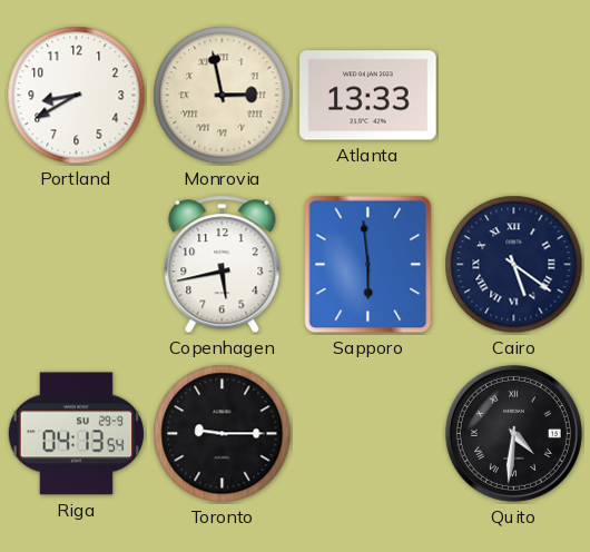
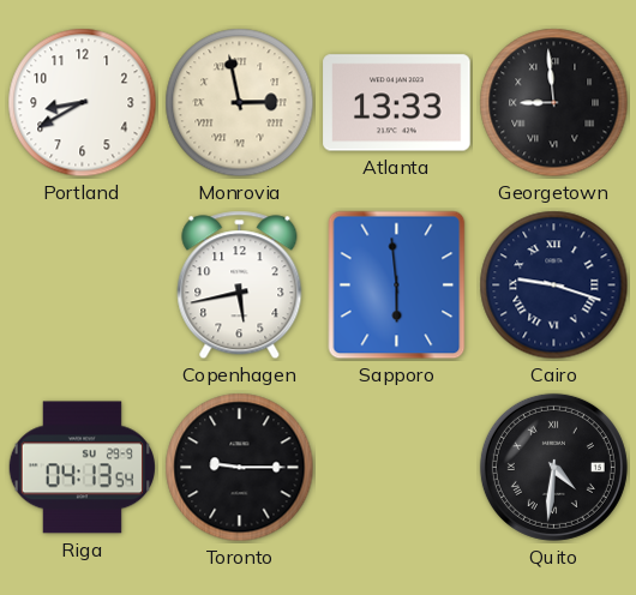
Georgetown: none -> 8:59
Cairo: 5:21 -> 9:18
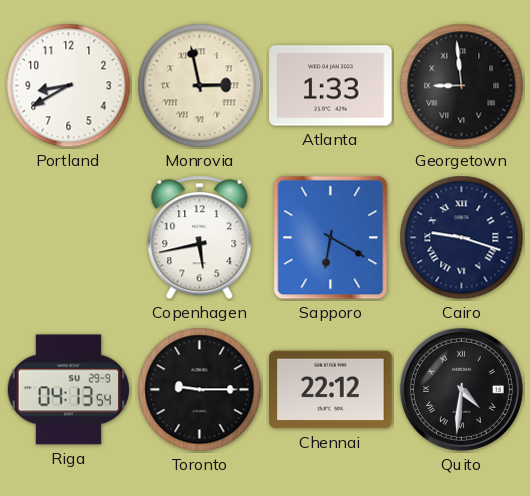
Atlanta: 13:33 -> 1:33
Sapporo: 5:59 -> 6:20
Chennai: none -> 22:12
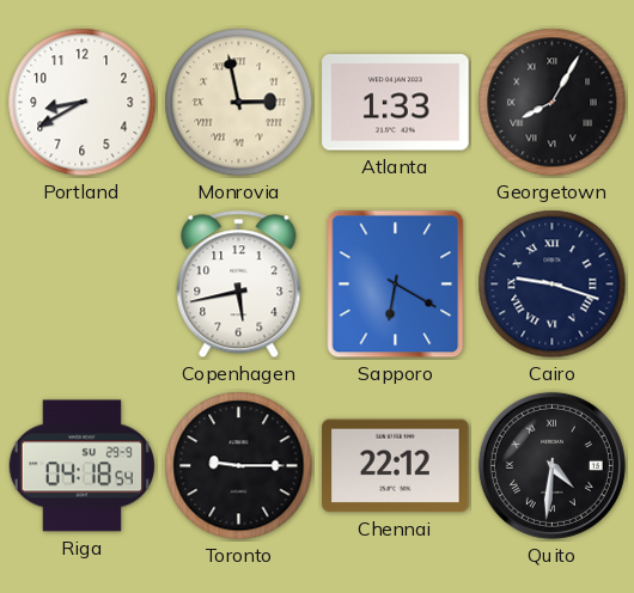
Georgetown: 8:59 -> 8:05
Riga: 04:13 -> 04:18
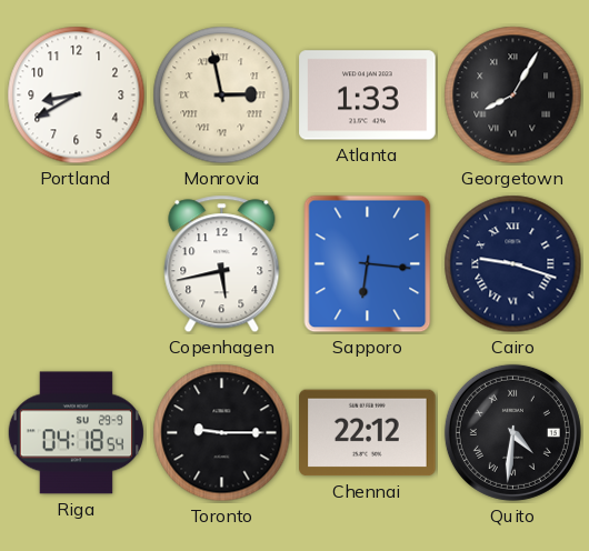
Sapporo: 6:20 -> 6:16
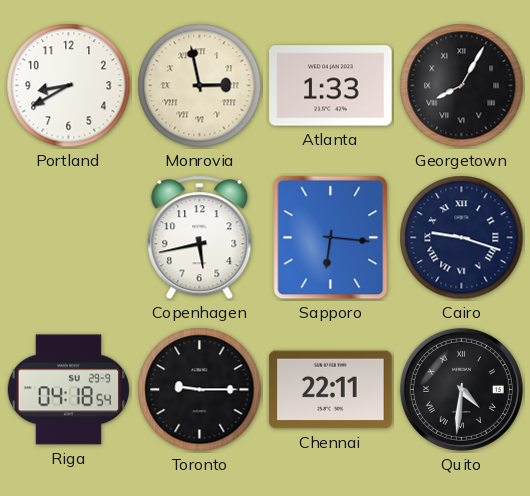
Chennai: 22:12 -> 22:11
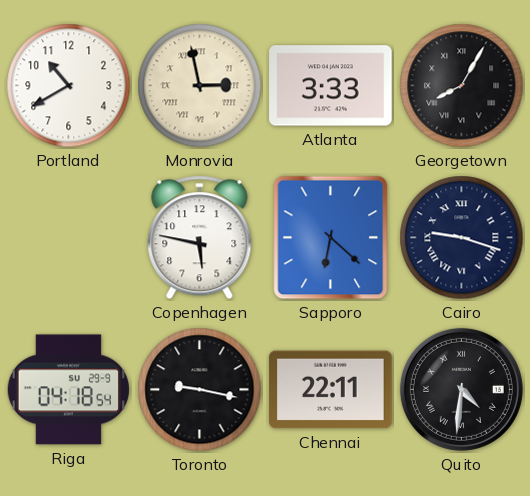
Portland: 8:40 -> 10:40
Atlanta: 1:33 -> 3:33
Copenhagen: 5:43 -> 5:47
Sapporo: 6:16 -> 6:22
Toronto: 9:15 -> 9:17
